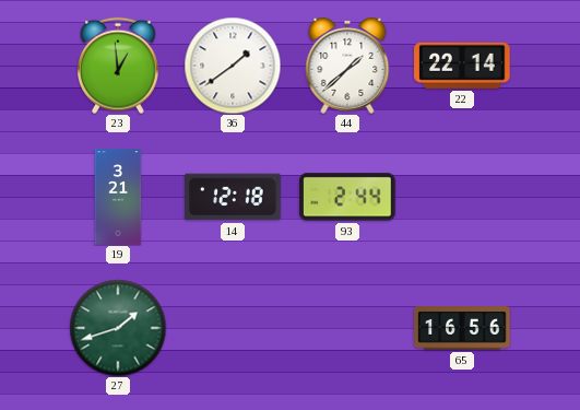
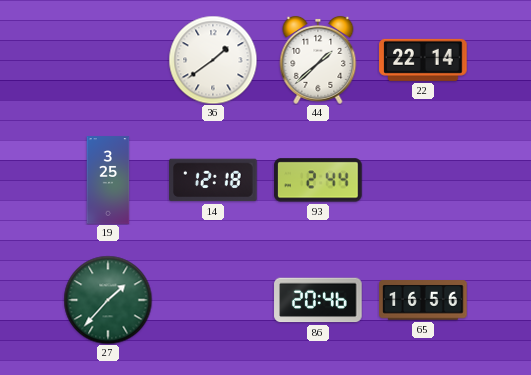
23: 12:59 -> none
19: 3:21 -> 3:25
27: 1:42 -> 1:37
86: none -> 20:46
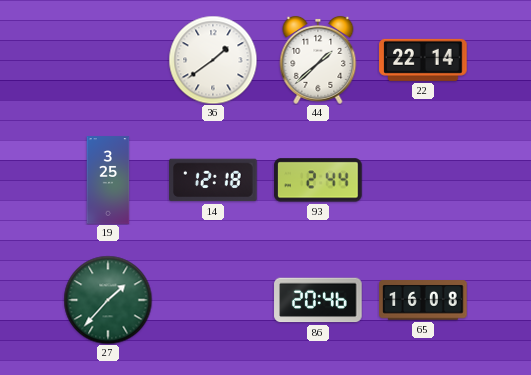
65: 16:56 -> 16:08
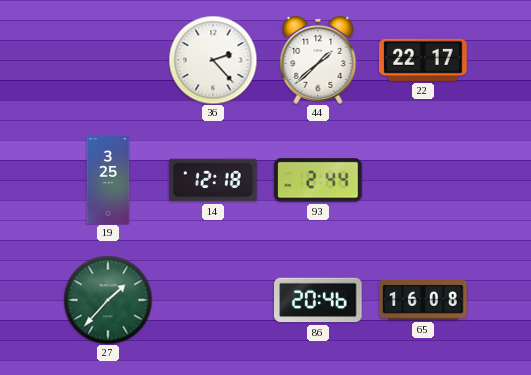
36: 1:39 -> 2:23
22: 22:14 -> 22:17
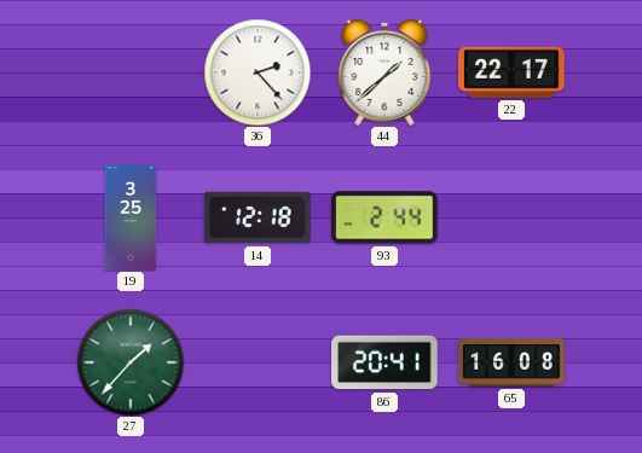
86: 20:46 -> 20:41
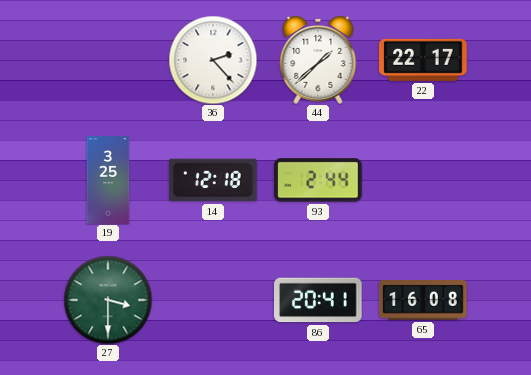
27: 1:37 -> 3:30
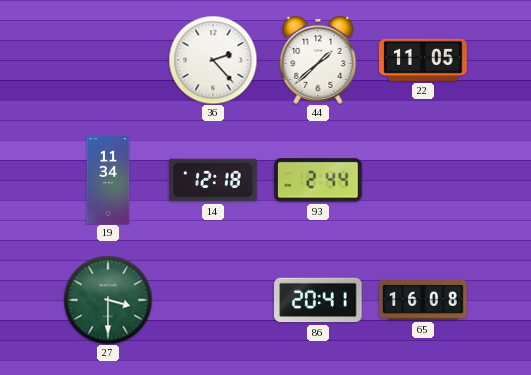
22: 22:17 -> 11:05
19: 3:25 -> 11:34
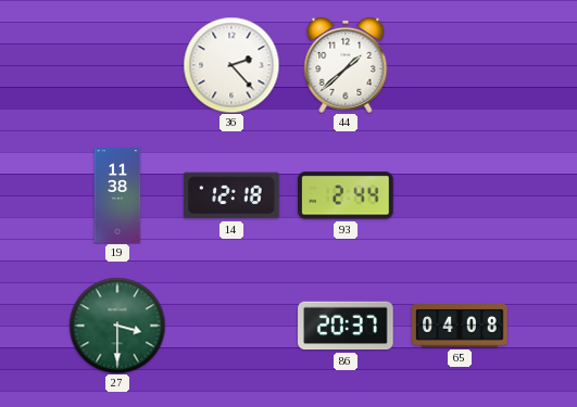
22: 11:05 -> none
19: 11:34 -> 11:38
86: 20:41 -> 20:37
65: 16:08 -> 04:08
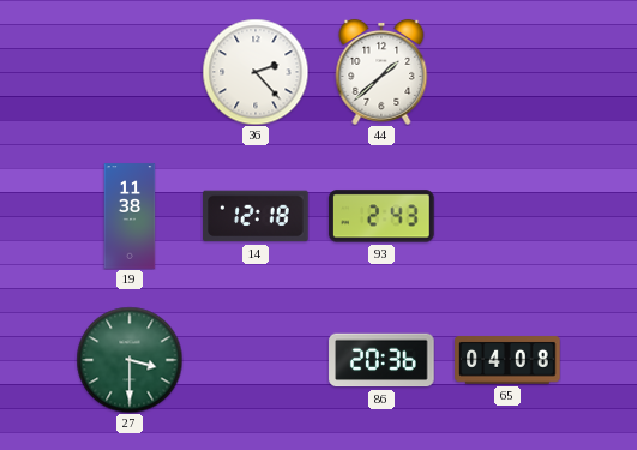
93: 2:44 -> 2:43
86: 20:37 -> 20:36
